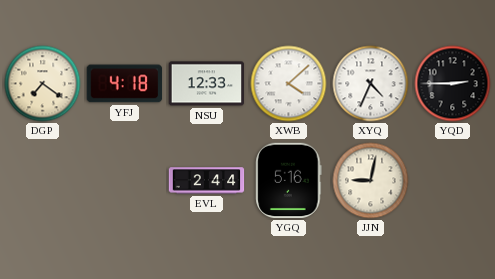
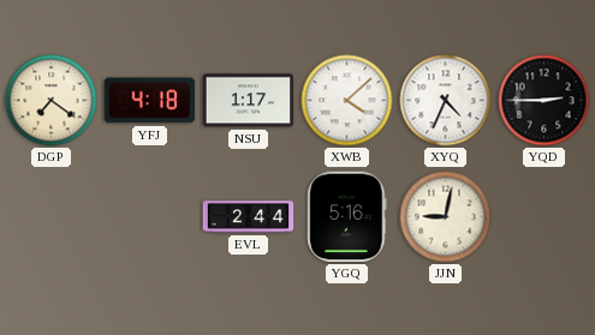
NSU: 12:33 -> 1:17
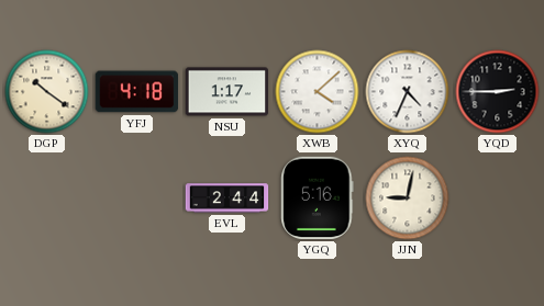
DGP: 7:21 -> 10:21
